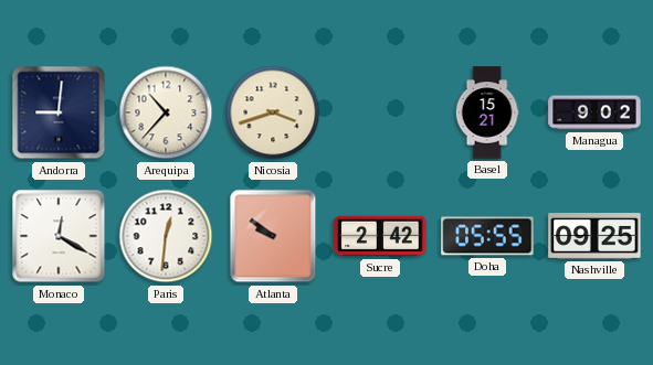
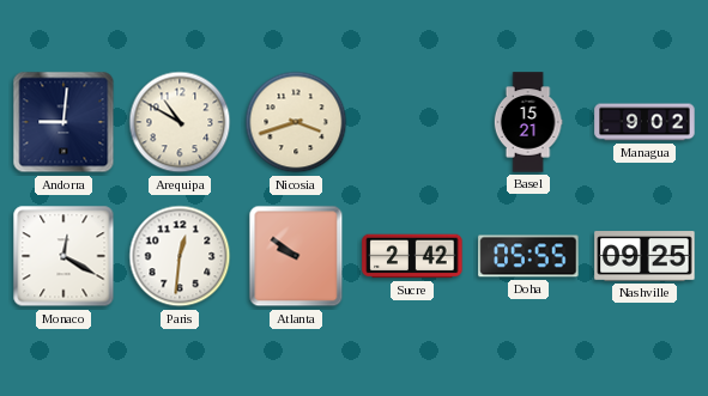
Arequipa: 10:37 -> 10:50
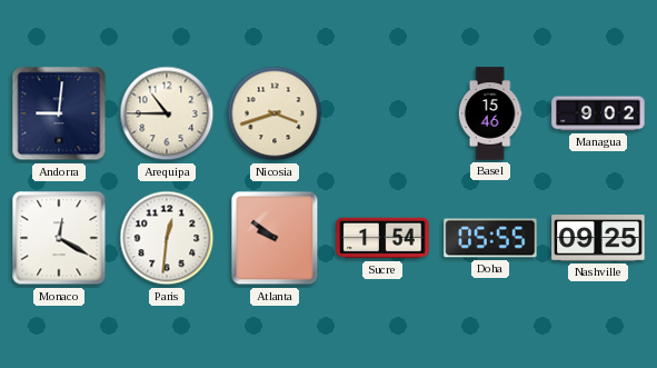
Arequipa: 10:50 -> 10:45
Basel: 15:21 -> 15:46
Sucre: 2:42 -> 1:54
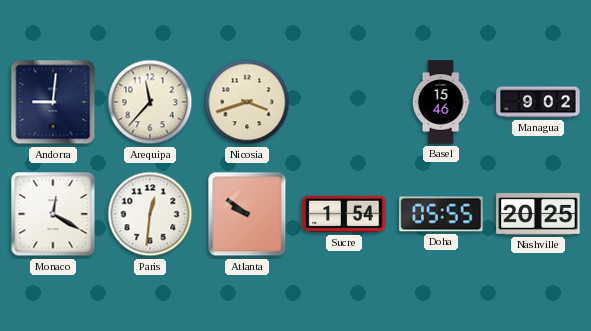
Arequipa: 10:45 -> 11:37
Nashville: 09:25 -> 20:25
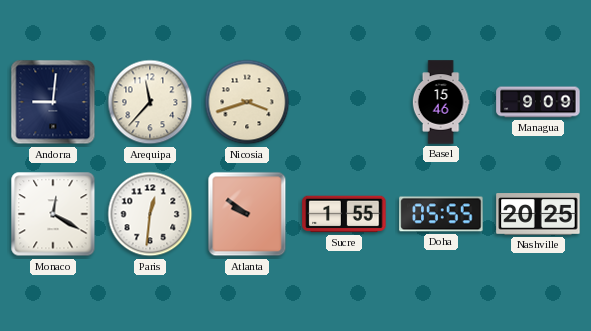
Managua: 9:02 -> 9:09
Sucre: 1:54 -> 1:55
